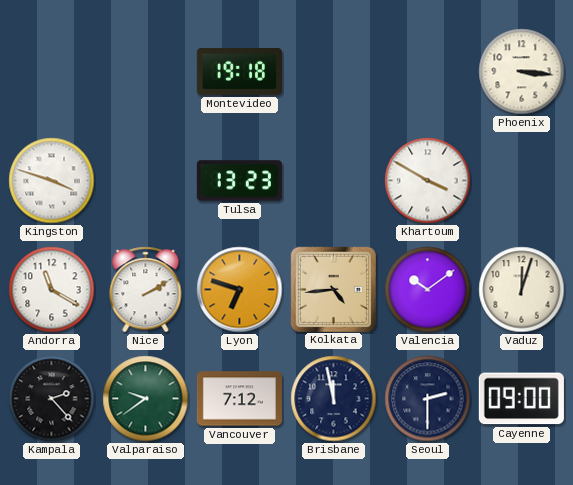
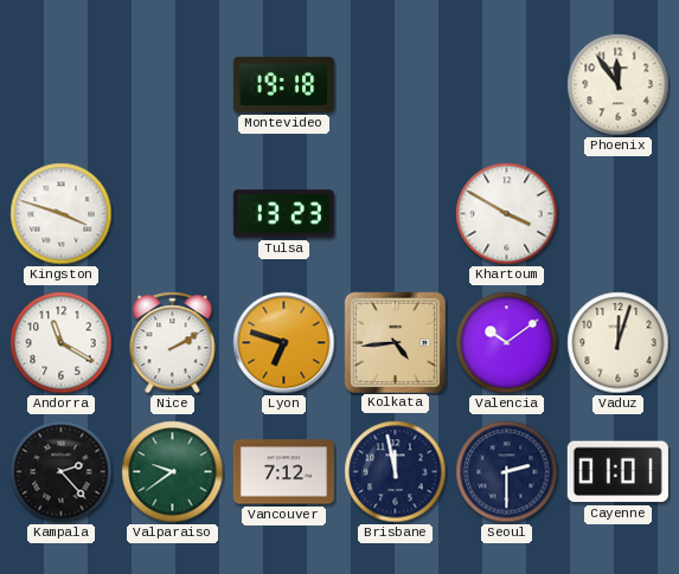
Phoenix: 3:16 -> 11:54
Cayenne: 09:00 -> 01:01
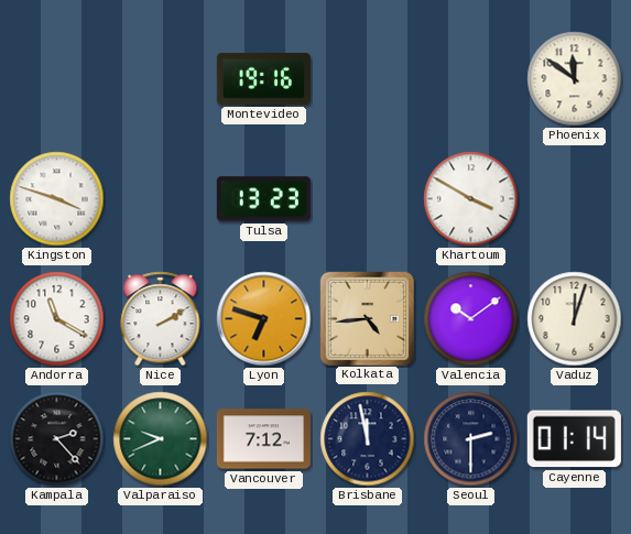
Montevideo: 19:18 -> 19:16
Phoenix: 11:54 -> 11:51
Valparaiso: 9:39 -> 9:41
Cayenne: 01:01 -> 01:14
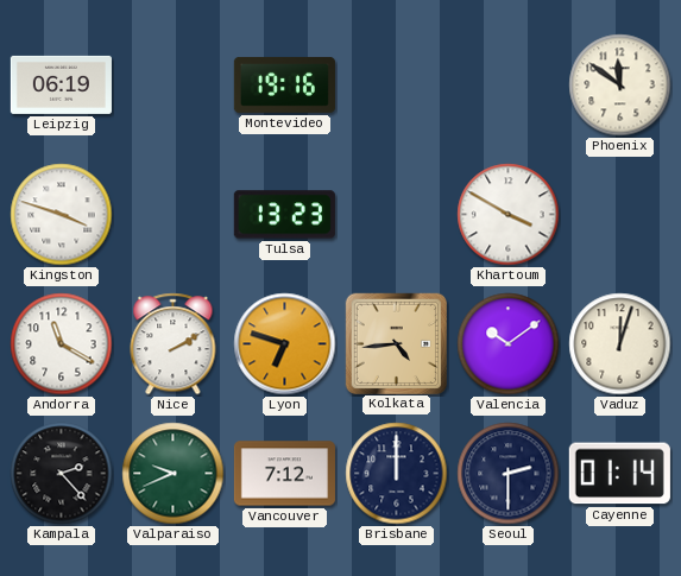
Leipzig: none -> 06:19
Brisbane: 11:58 -> 12:00
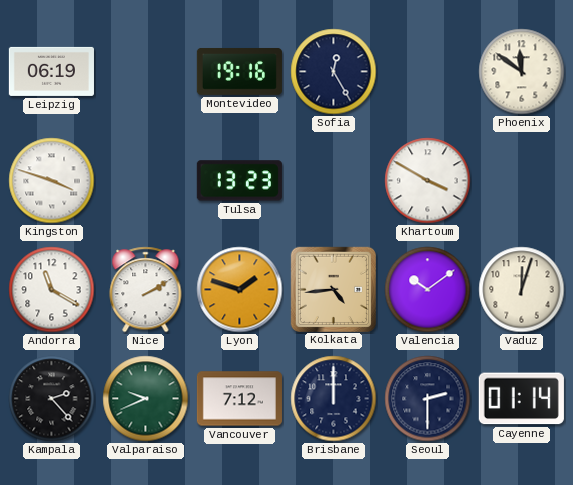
Sofia: none -> 12:25
Lyon: 6:48 -> 1:48
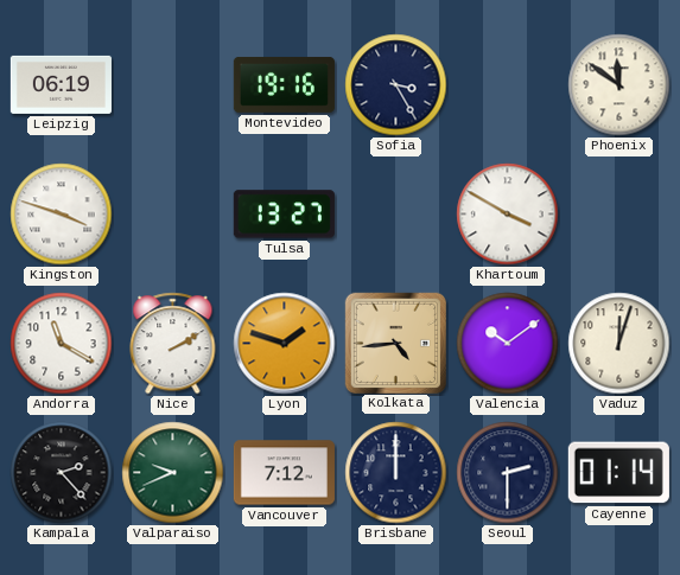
Sofia: 12:25 -> 3:25
Tulsa: 13:23 -> 13:27
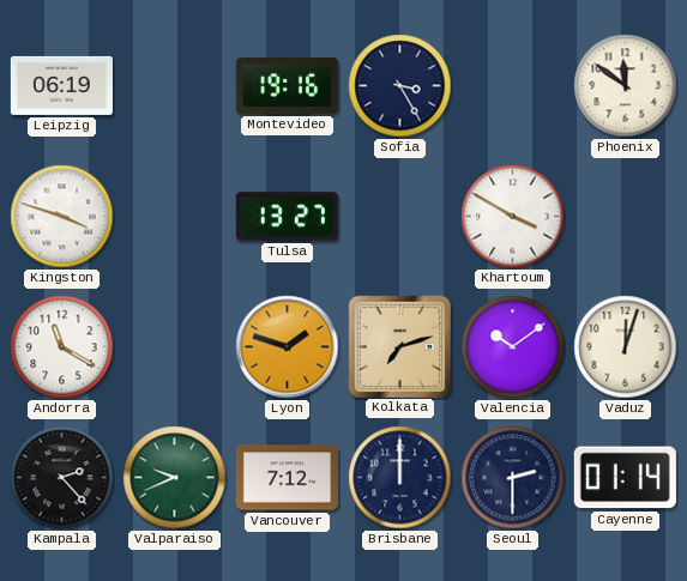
Nice: 2:10 -> none
Kolkata: 4:44 -> 7:12
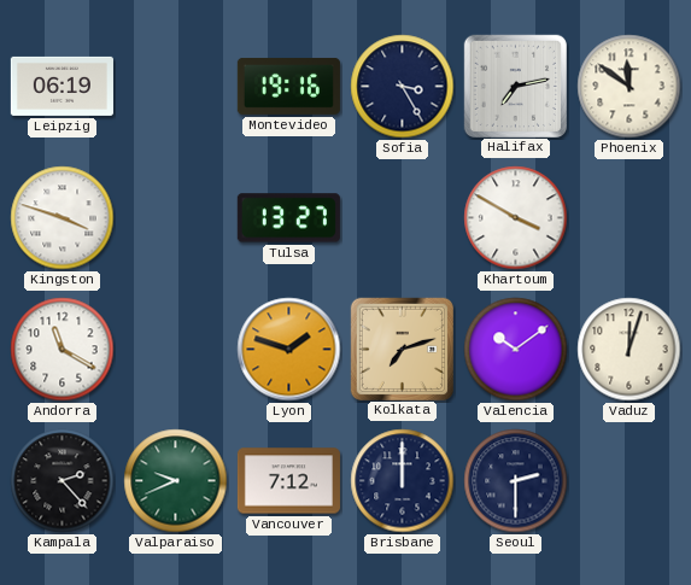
Halifax: none -> 7:13
Cayenne: 01:14 -> none
